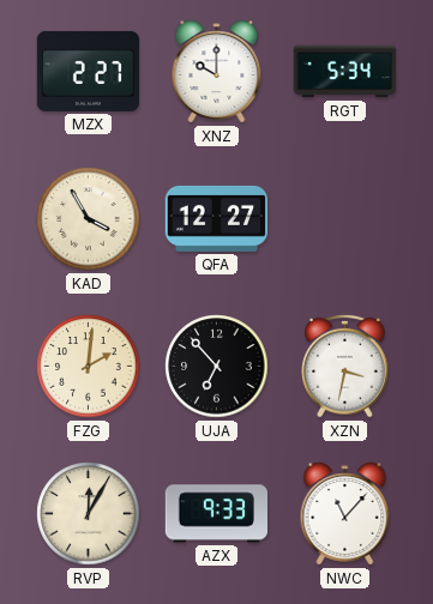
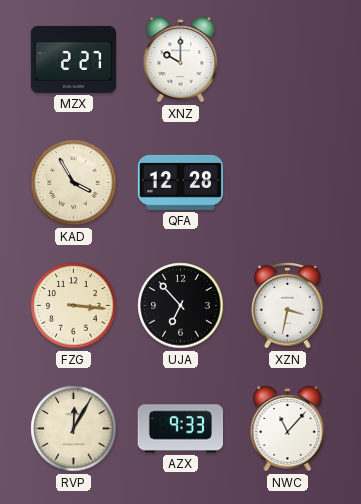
RGT: 5:34 -> none
QFA: 12:27 -> 12:28
FZG: 2:01 -> 3:16
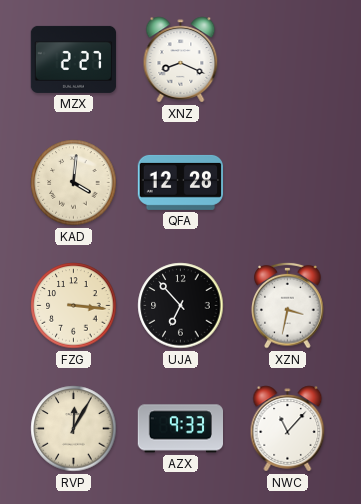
XNZ: 10:00 -> 8:19
KAD: 3:55 -> 4:01
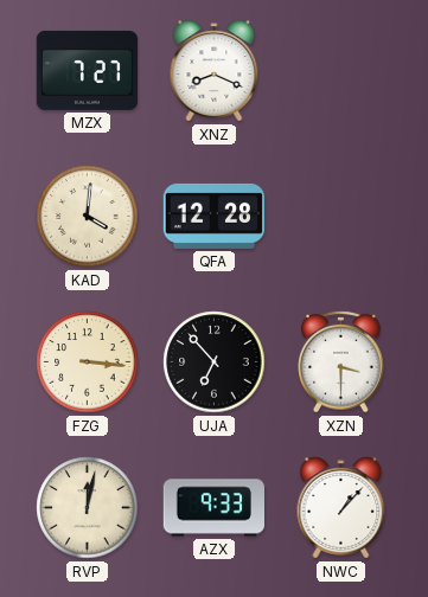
MZX: 2:27 -> 7:27
XZN: 3:32 -> 3:30
RVP: 12:05 -> 12:02
NWC: 11:07 -> 1:07
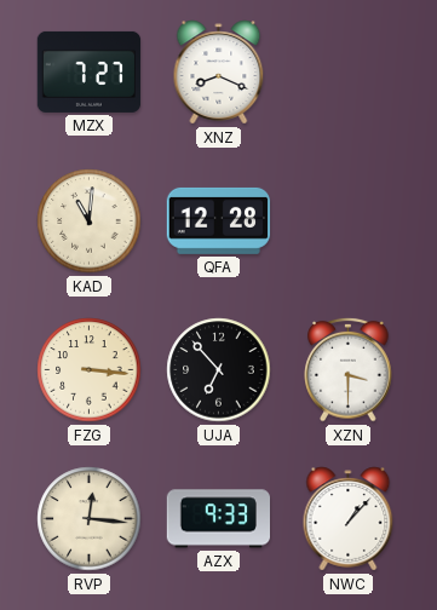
KAD: 4:01 -> 11:01
RVP: 12:02 -> 12:16
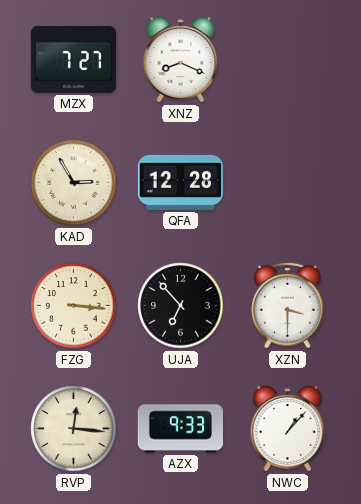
KAD: 11:01 -> 2:55
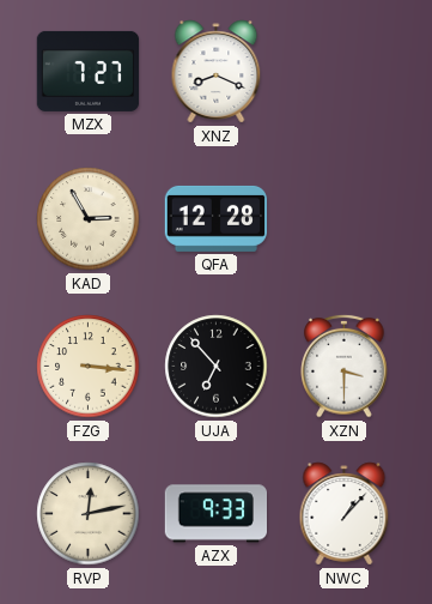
RVP: 12:16 -> 12:13
